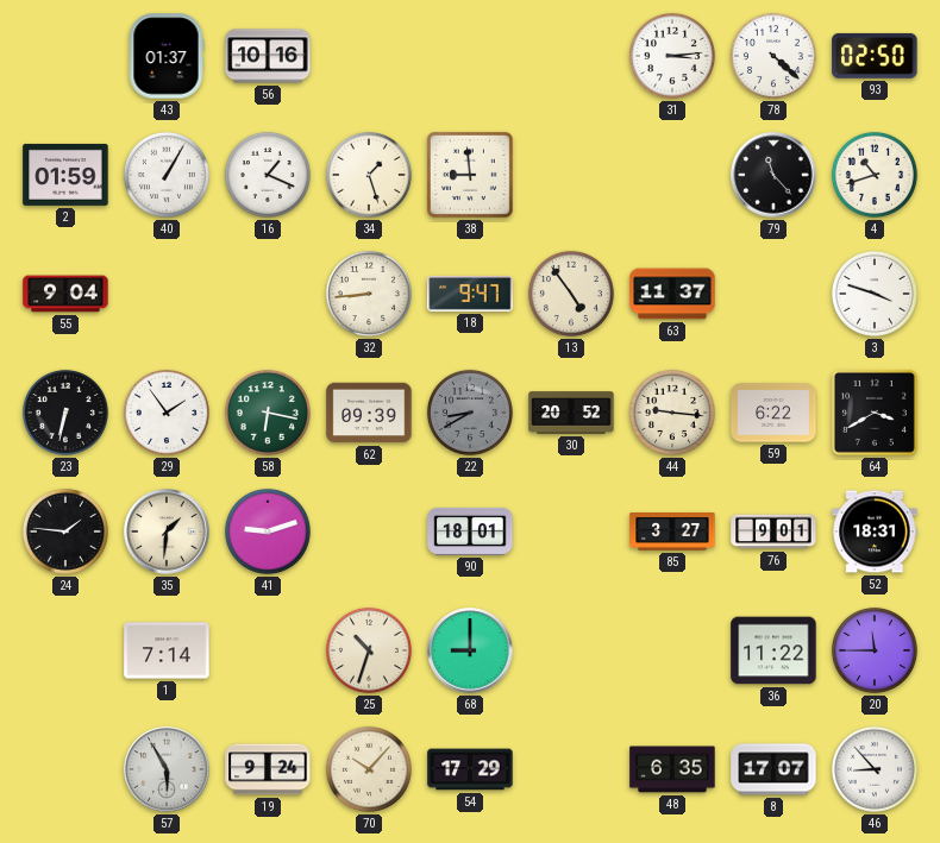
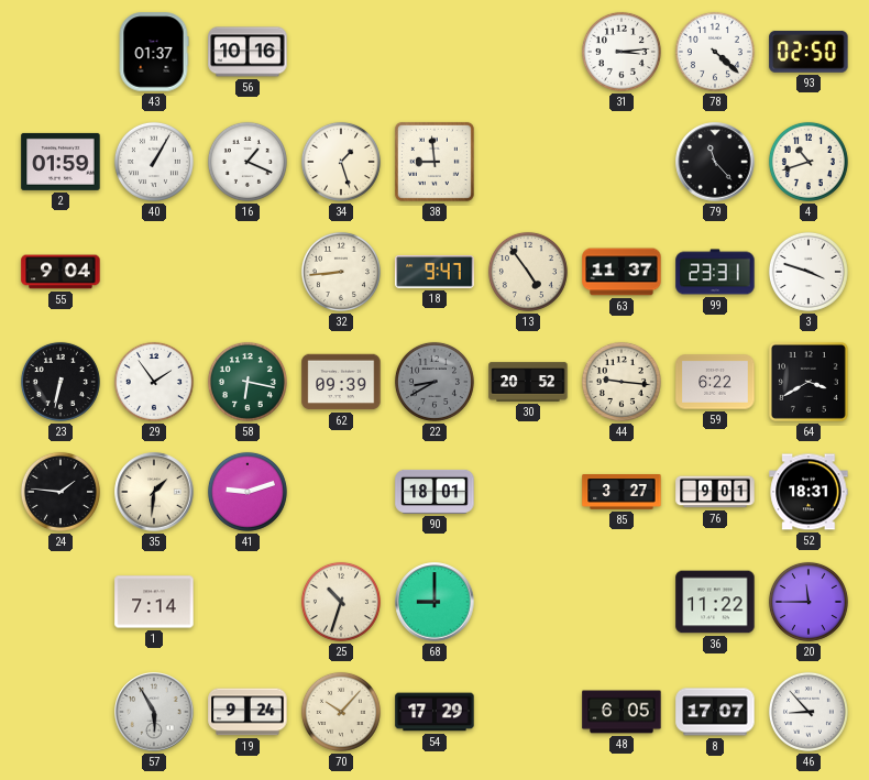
99: none -> 23:31
48: 6:35 -> 6:05
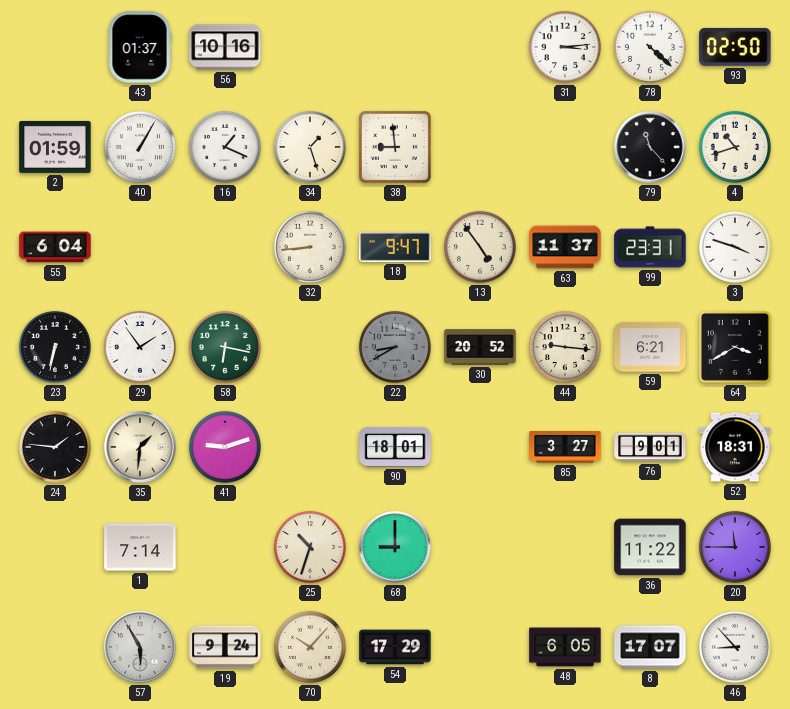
55: 9:04 -> 6:04
62: 09:39 -> none
59: 6:22 -> 6:21
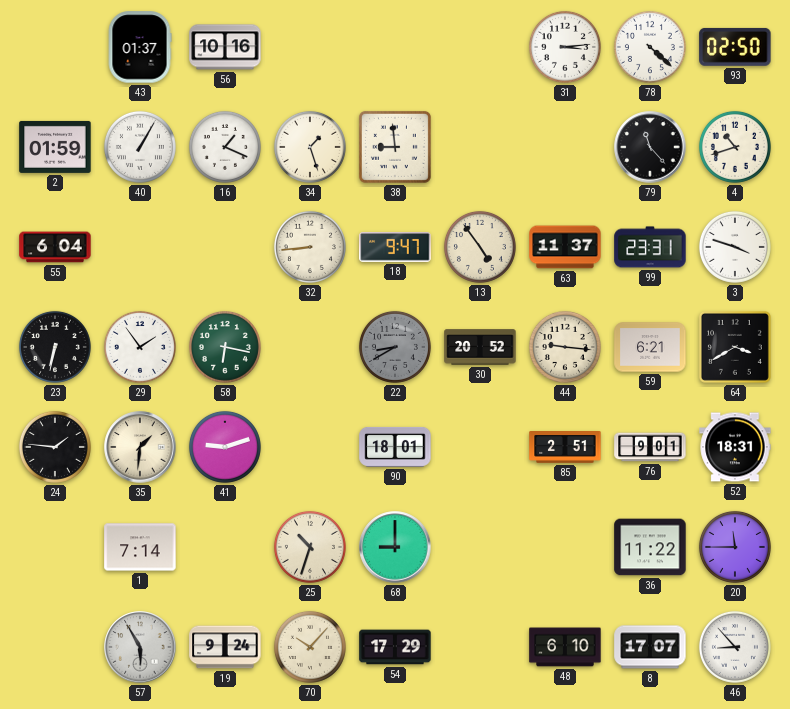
85: 3:27 -> 2:51
48: 6:05 -> 6:10
